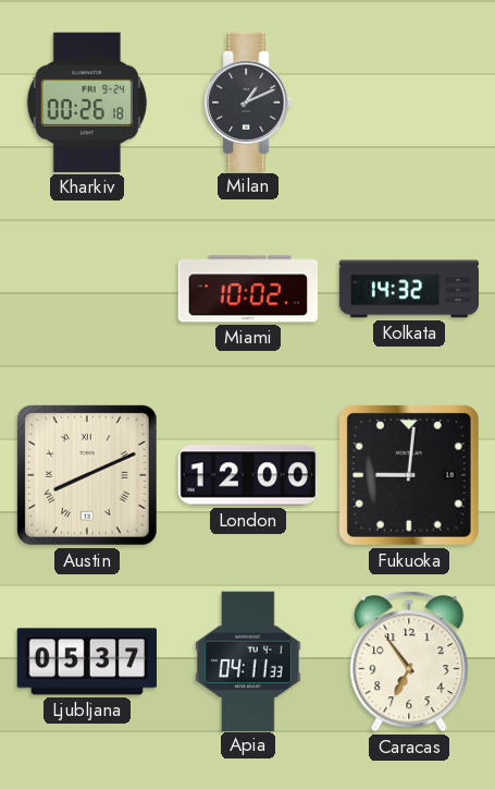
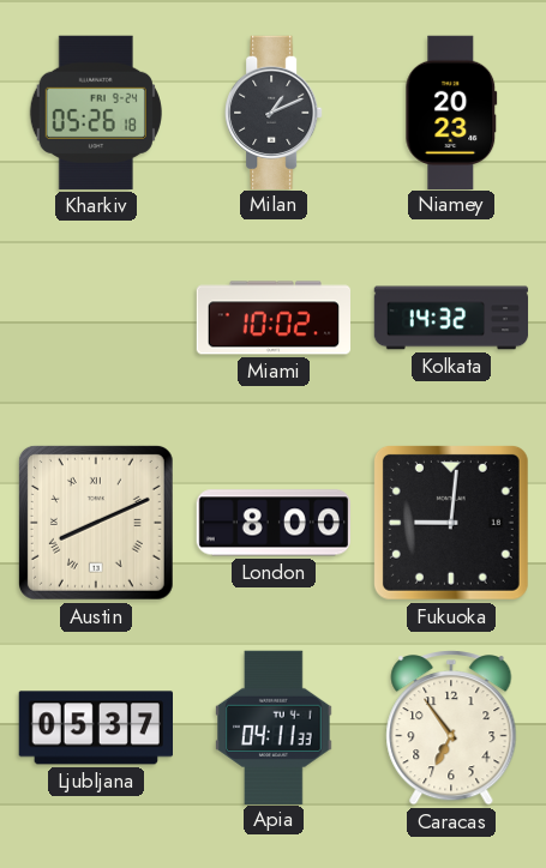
Kharkiv: 00:26 -> 05:26
Niamey: none -> 20:23
London: 12:00 -> 8:00
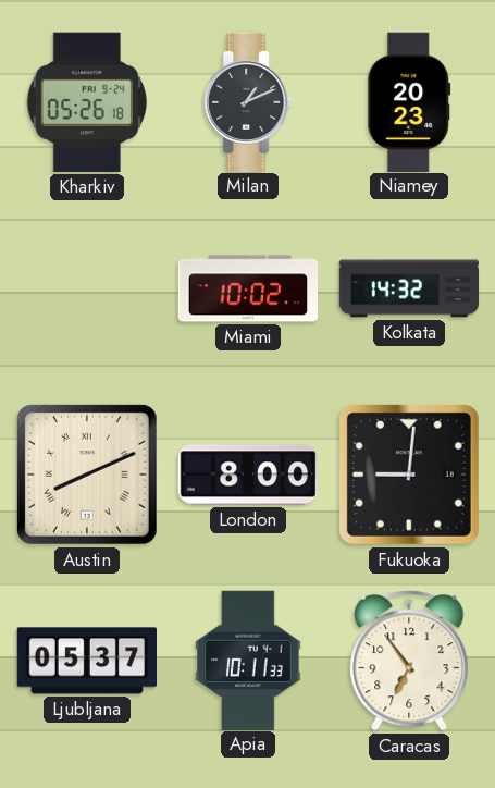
Apia: 04:11 -> 10:11
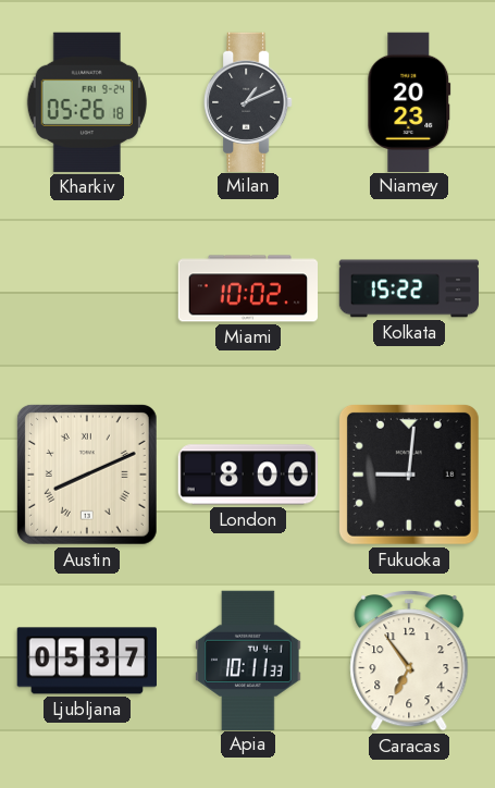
Kolkata: 14:32 -> 15:22
